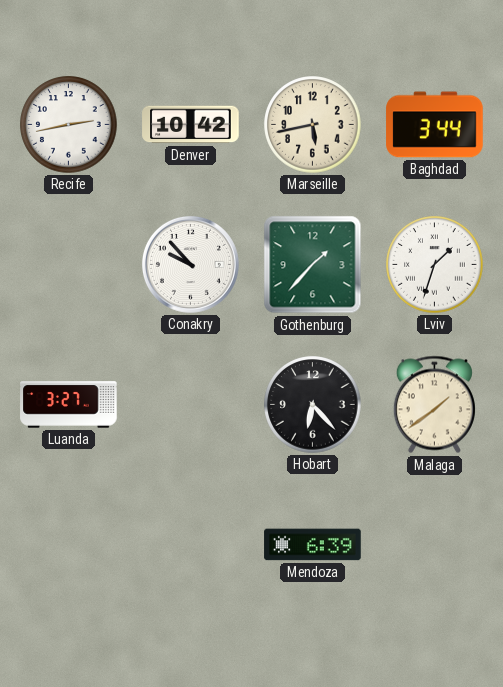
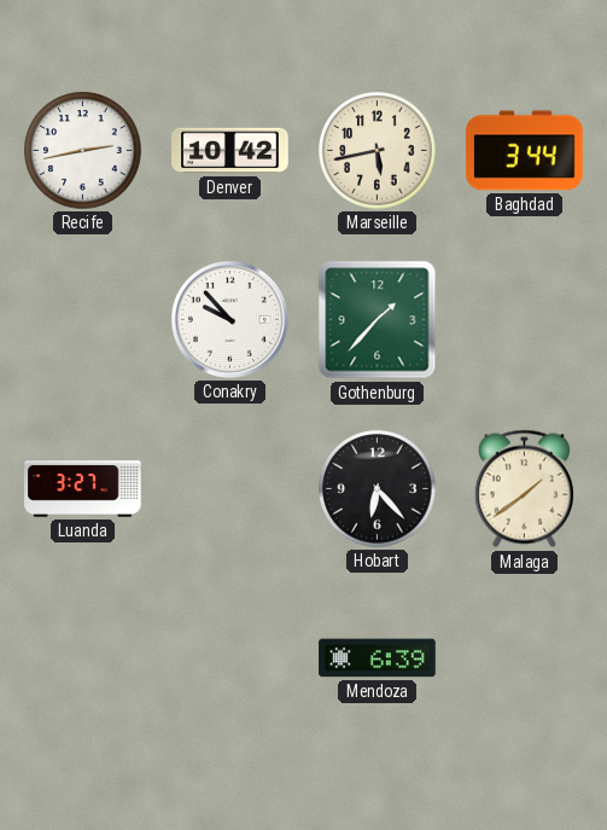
Lviv: 1:33 -> none
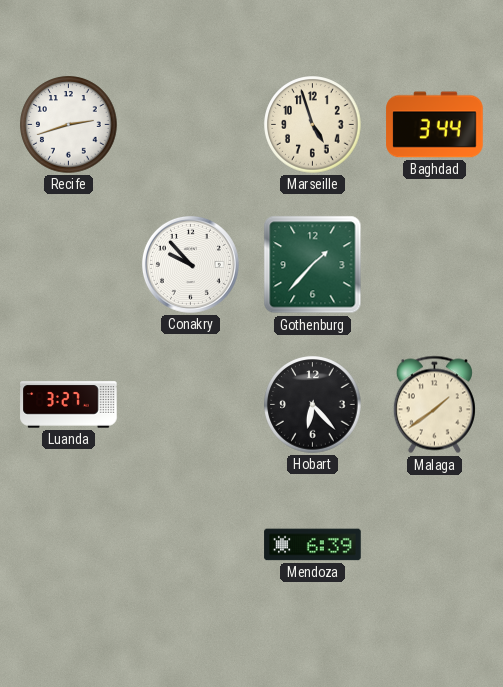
Recife: 2:43 -> 2:42
Denver: 10:42 -> none
Marseille: 5:43 -> 4:57
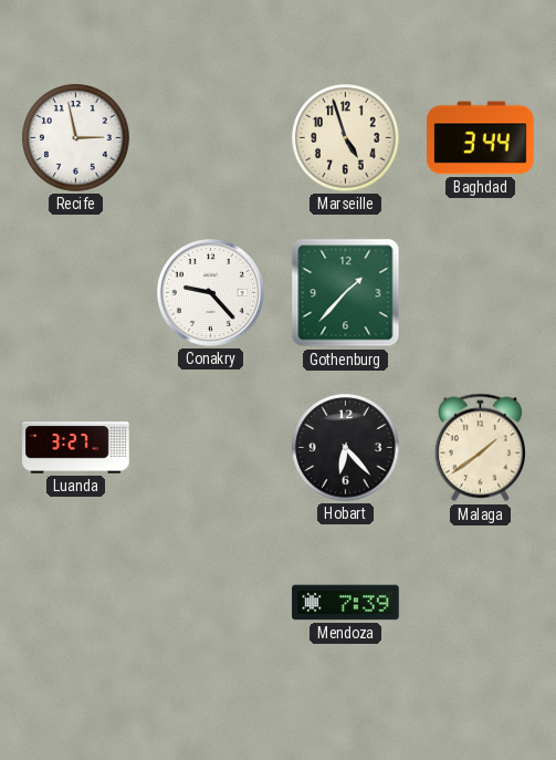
Recife: 2:42 -> 2:58
Conakry: 9:53 -> 9:23
Mendoza: 6:39 -> 7:39
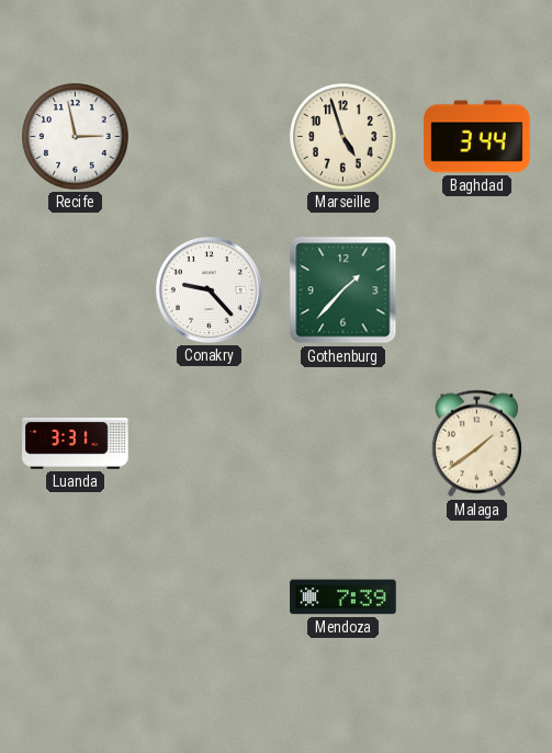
Luanda: 3:27 -> 3:31
Hobart: 6:23 -> none
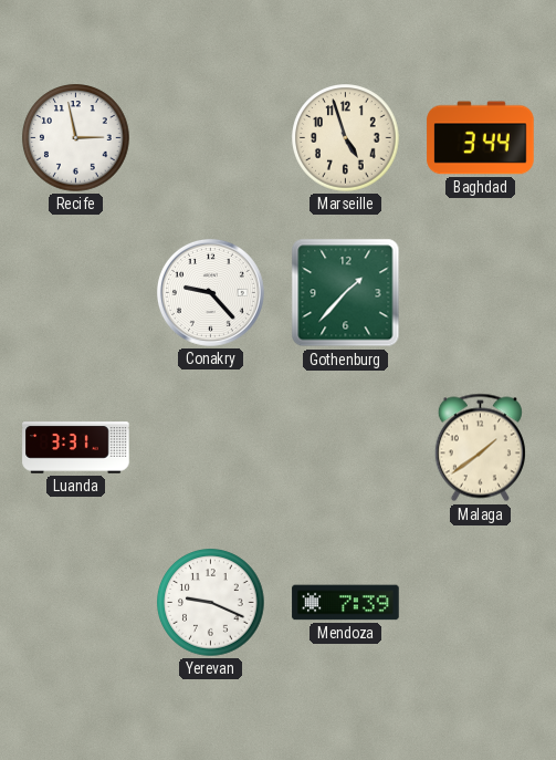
Yerevan: none -> 9:19
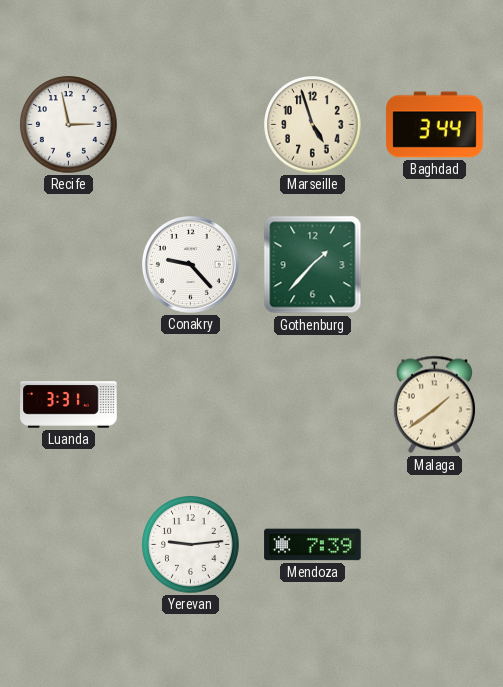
Yerevan: 9:19 -> 9:14
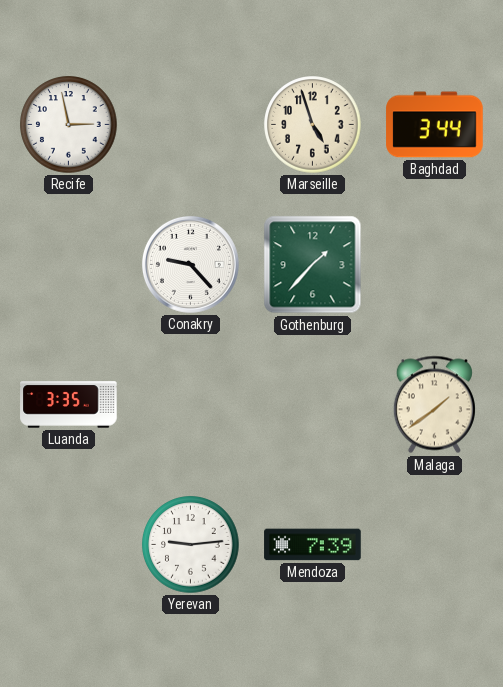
Luanda: 3:31 -> 3:35
